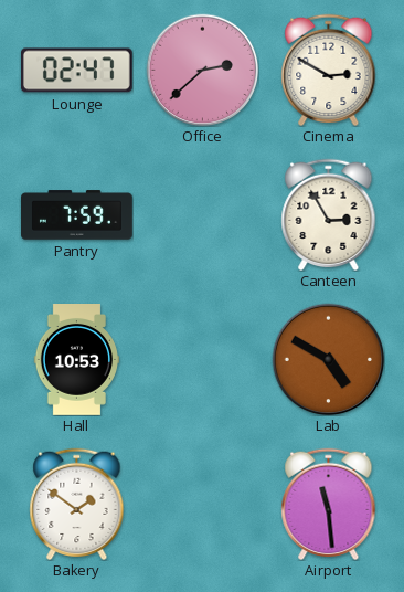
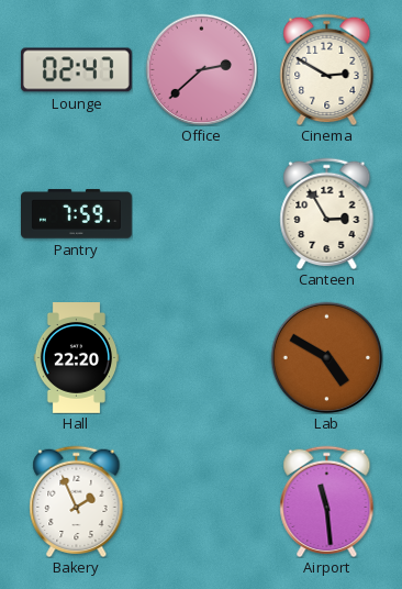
Hall: 10:53 -> 22:20
Bakery: 1:51 -> 1:56
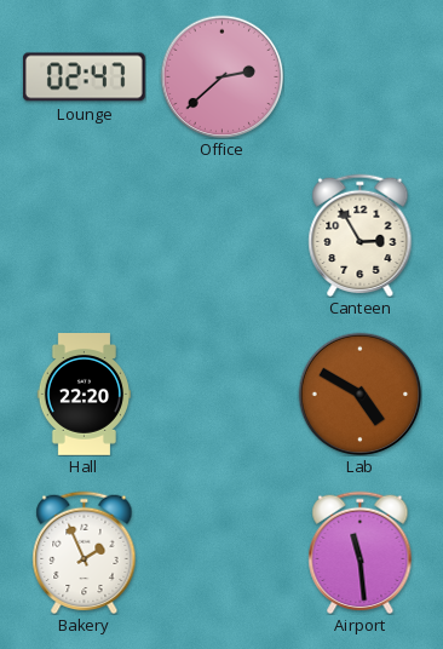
Cinema: 2:50 -> none
Pantry: 7:59 -> none
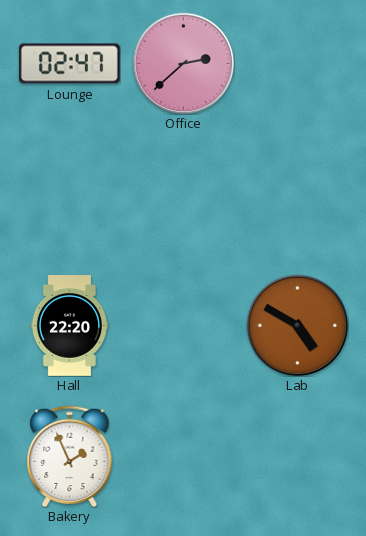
Canteen: 2:55 -> none
Airport: 11:29 -> none
